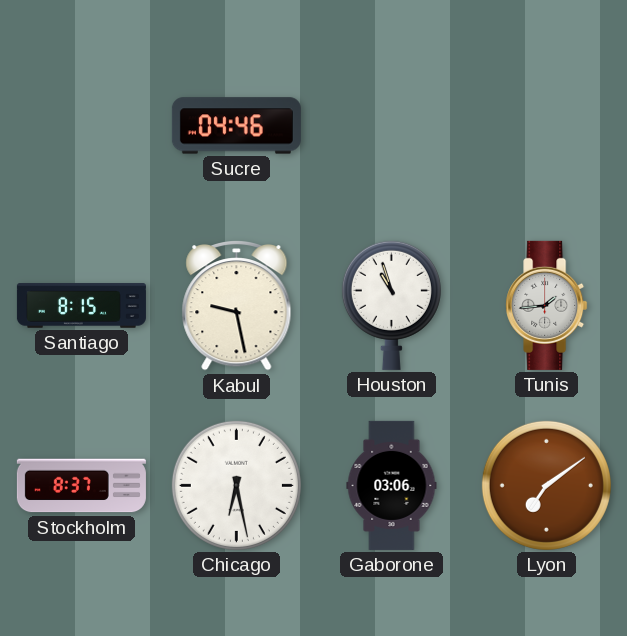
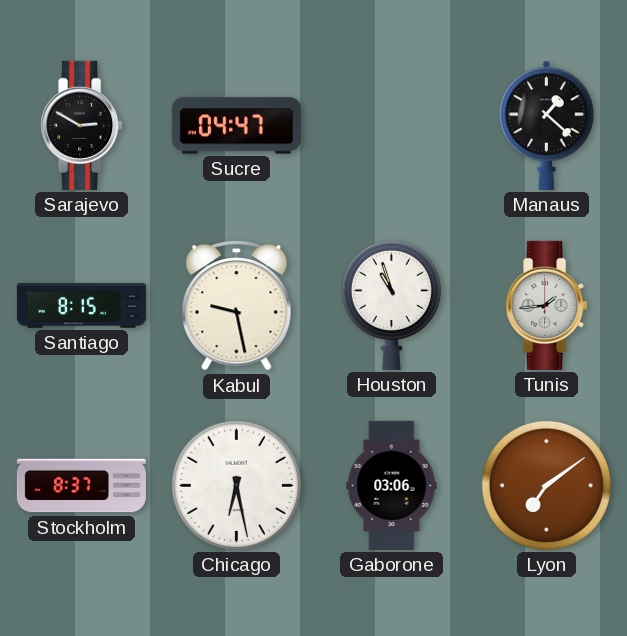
Sarajevo: none -> 2:50
Sucre: 04:46 -> 04:47
Manaus: none -> 1:22
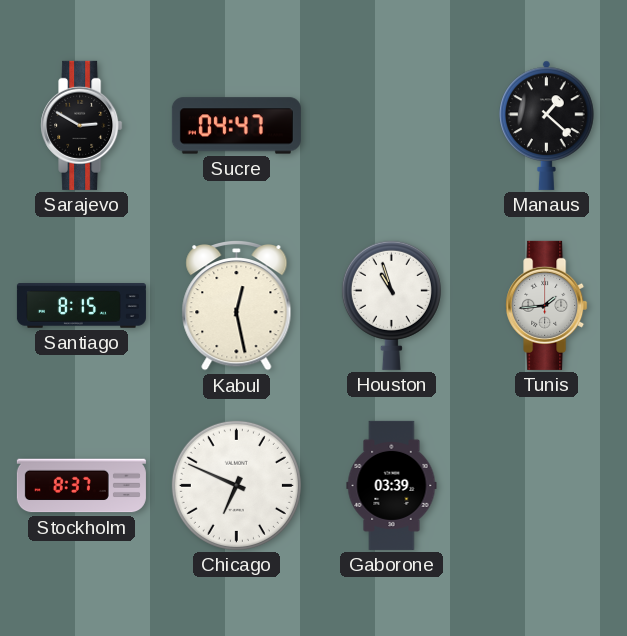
Kabul: 9:28 -> 12:28
Chicago: 6:28 -> 6:49
Gaborone: 03:06 -> 03:39
Lyon: 7:09 -> none
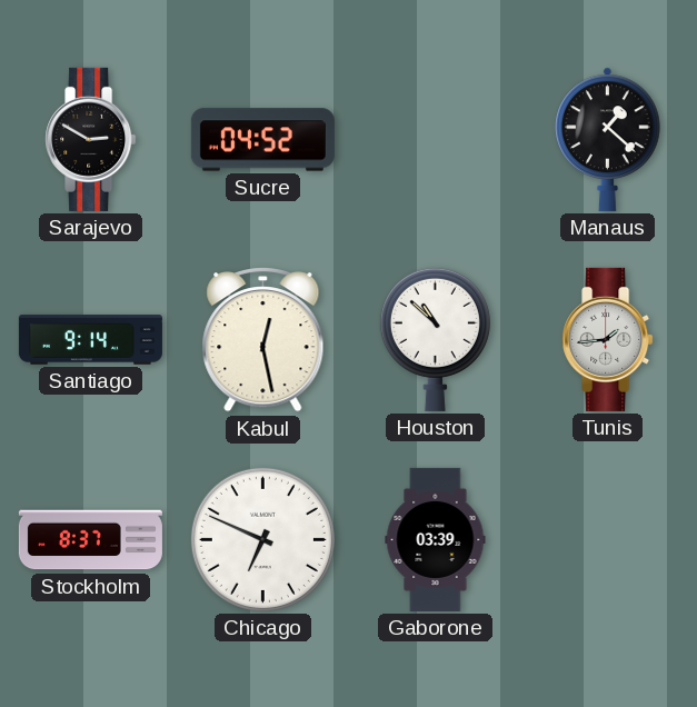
Sucre: 04:47 -> 04:52
Santiago: 8:15 -> 9:14
Houston: 10:57 -> 10:52
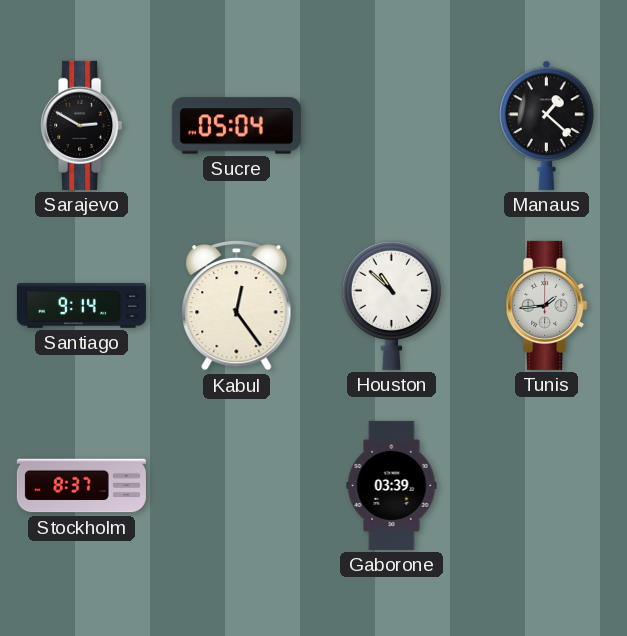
Sucre: 04:52 -> 05:04
Kabul: 12:28 -> 12:24
Chicago: 6:49 -> none
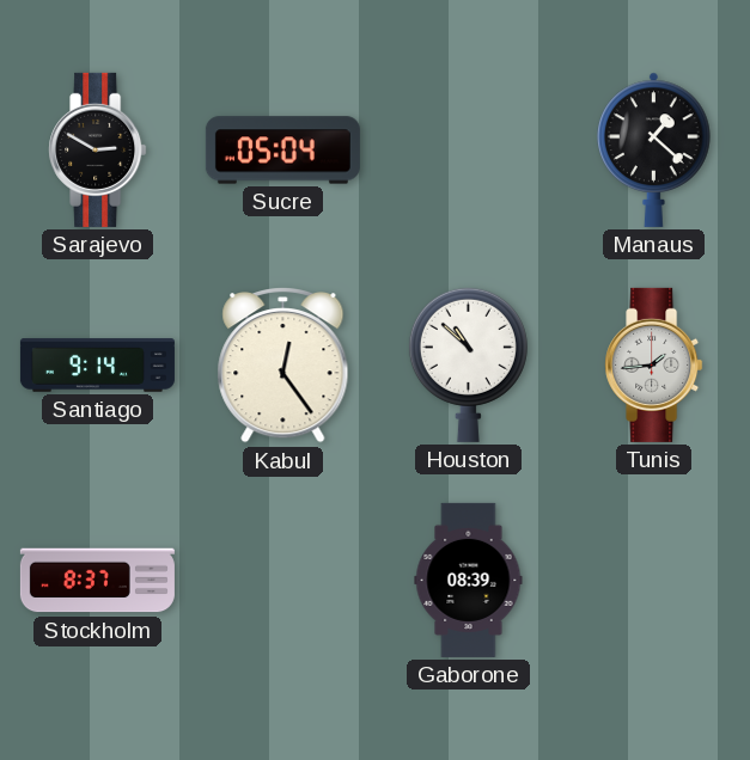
Gaborone: 03:39 -> 08:39
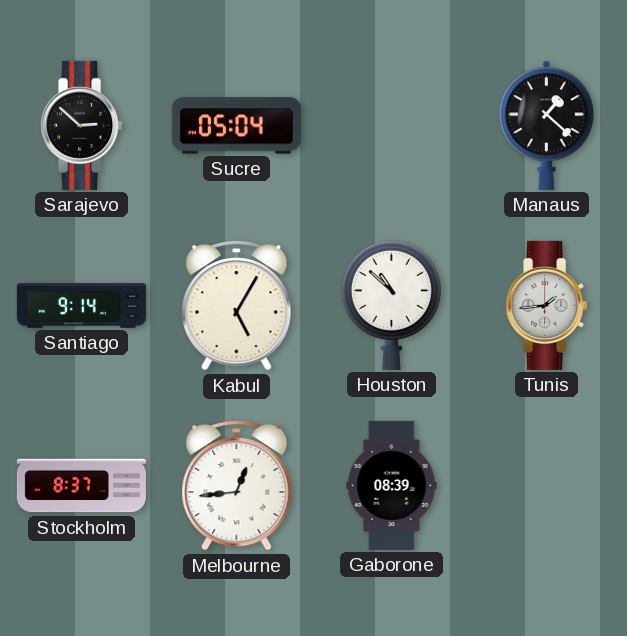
Sarajevo: 2:50 -> 2:52
Kabul: 12:24 -> 5:05
Melbourne: none -> 12:44
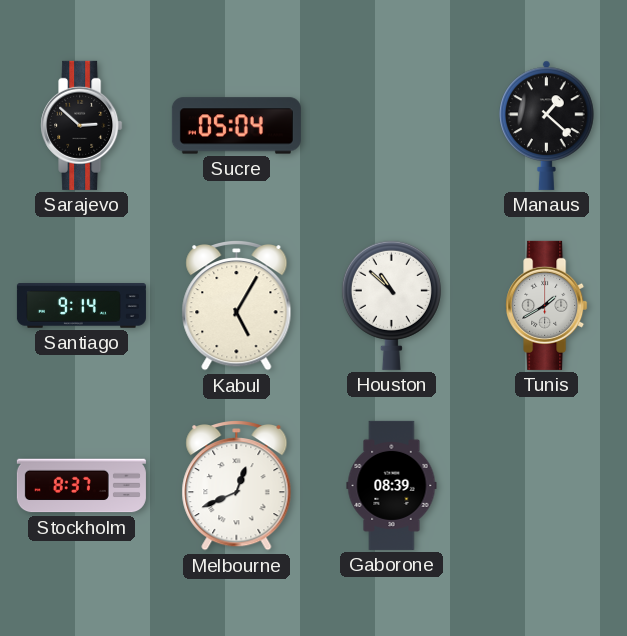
Tunis: 1:44 -> 1:40
Melbourne: 12:44 -> 12:41
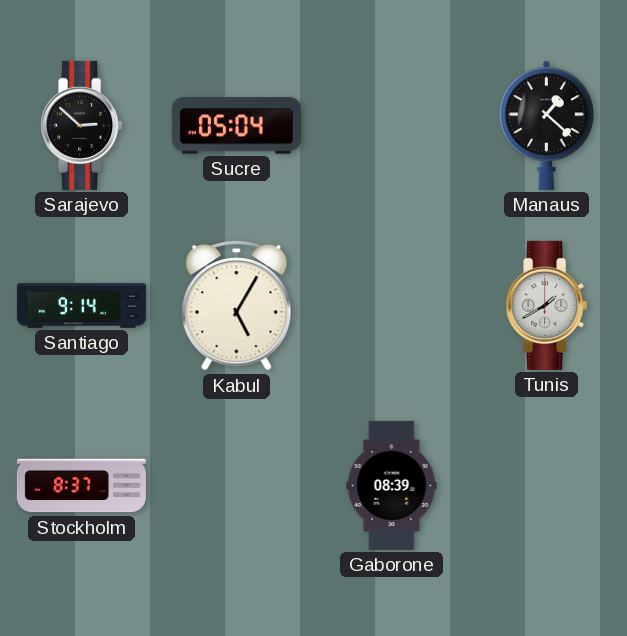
Houston: 10:52 -> none
Melbourne: 12:41 -> none
